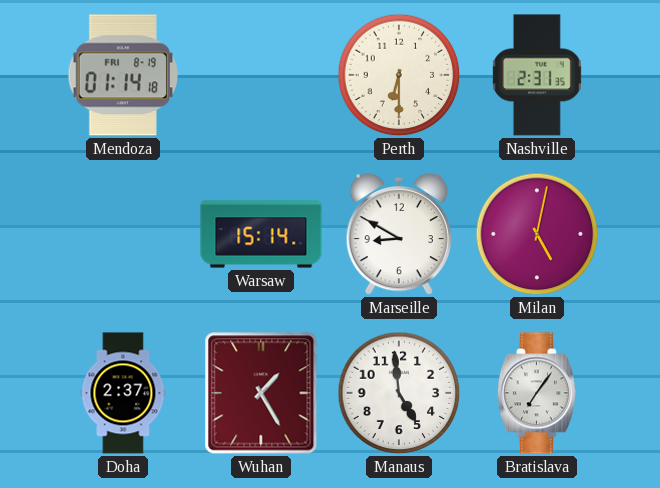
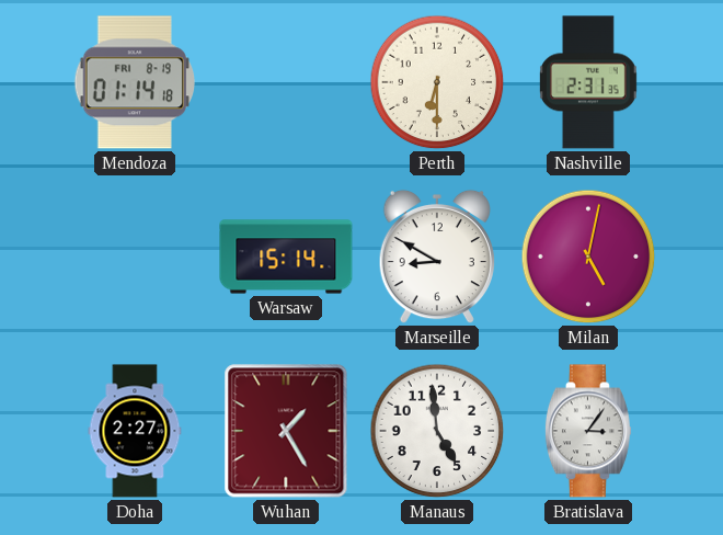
Doha: 2:37 -> 2:27
Bratislava: 7:06 -> 3:06
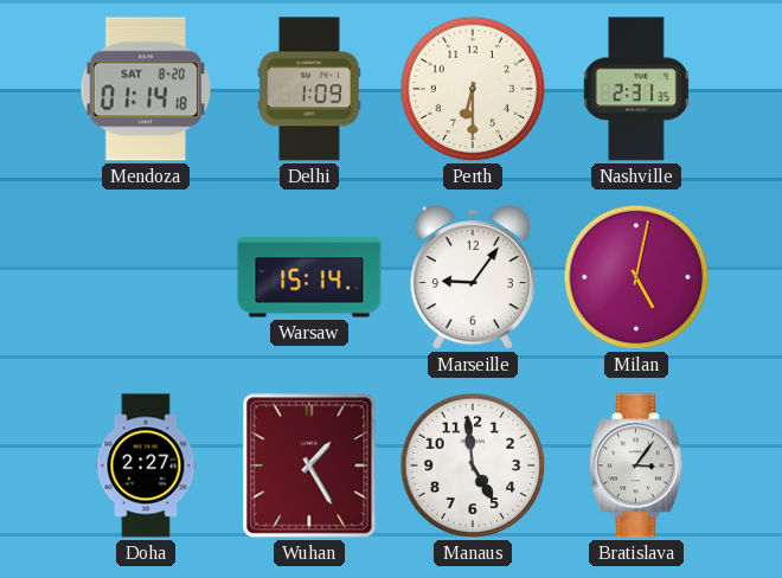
Mendoza date: FRI 8-19 -> SAT 8-20
Delhi: none -> 1:09
Marseille: 8:50 -> 9:06
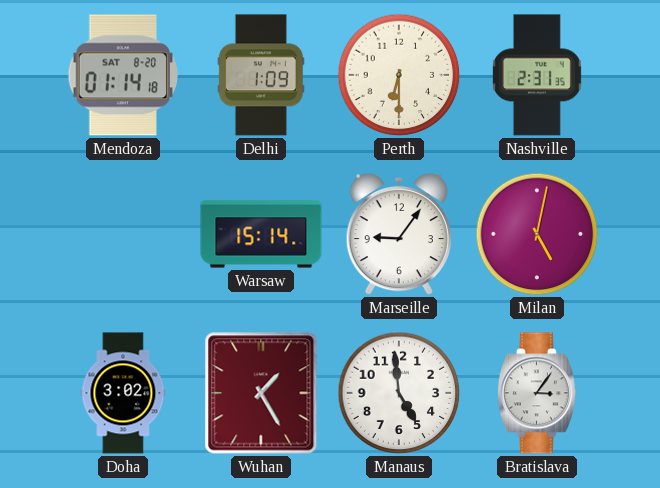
Doha: 2:27 -> 3:02
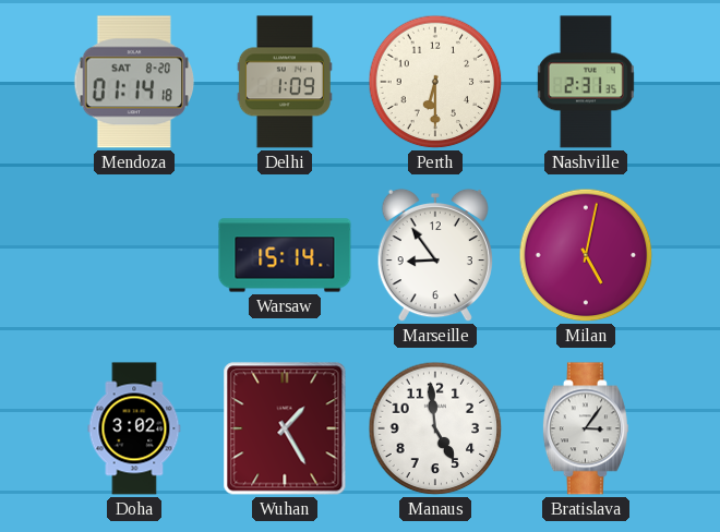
Marseille: 9:06 -> 8:54
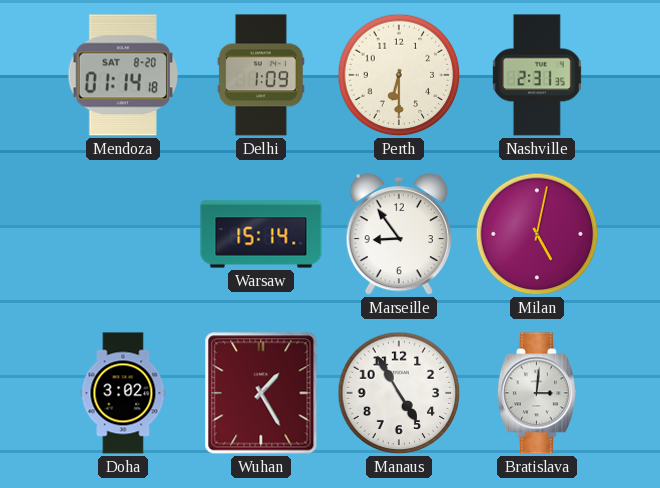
Manaus: 4:59 -> 4:55
Bratislava: 3:06 -> 3:01
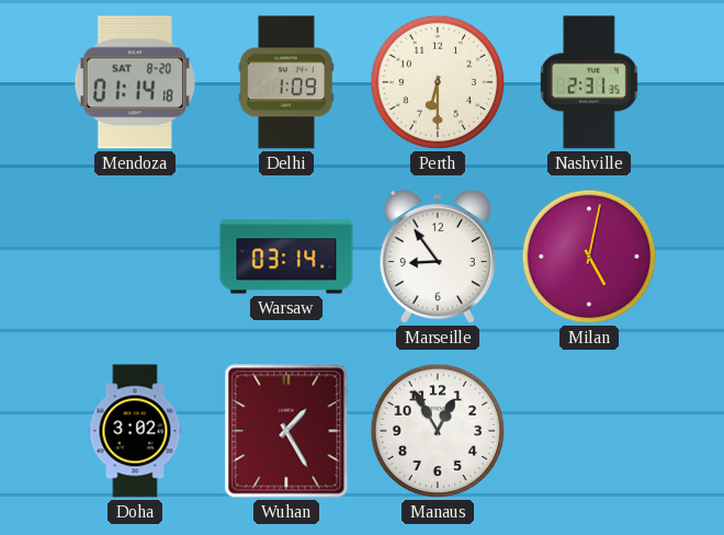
Warsaw: 15:14 -> 03:14
Manaus: 4:55 -> 12:55
Bratislava: 3:01 -> none
